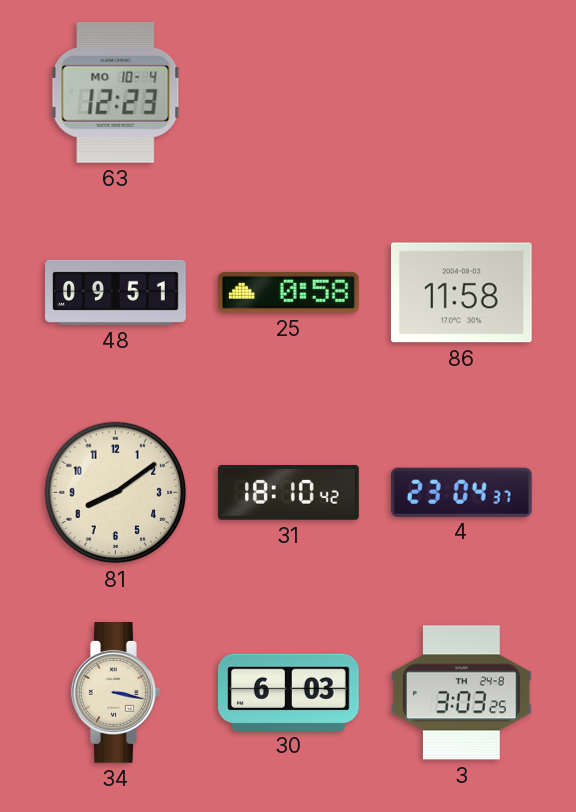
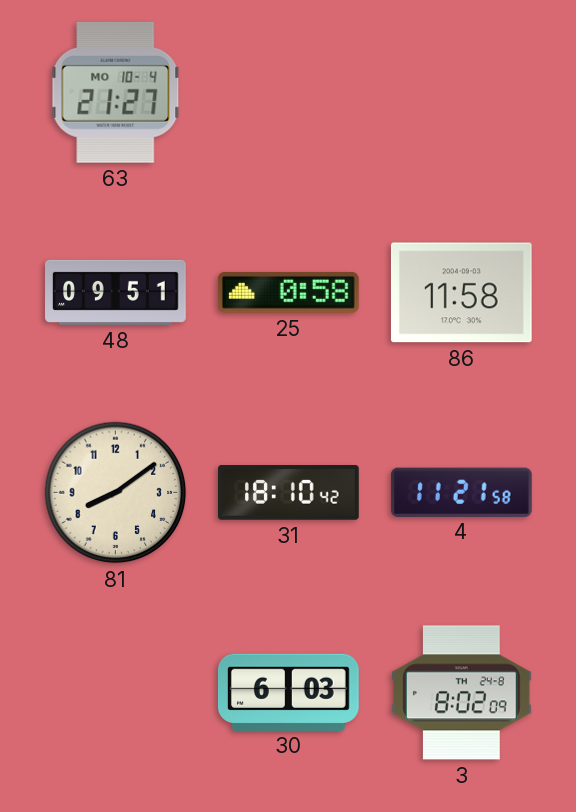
63: 12:23 -> 21:27
4: 23:04 -> 11:21
34: 3:17 -> none
3: 3:03 -> 8:02
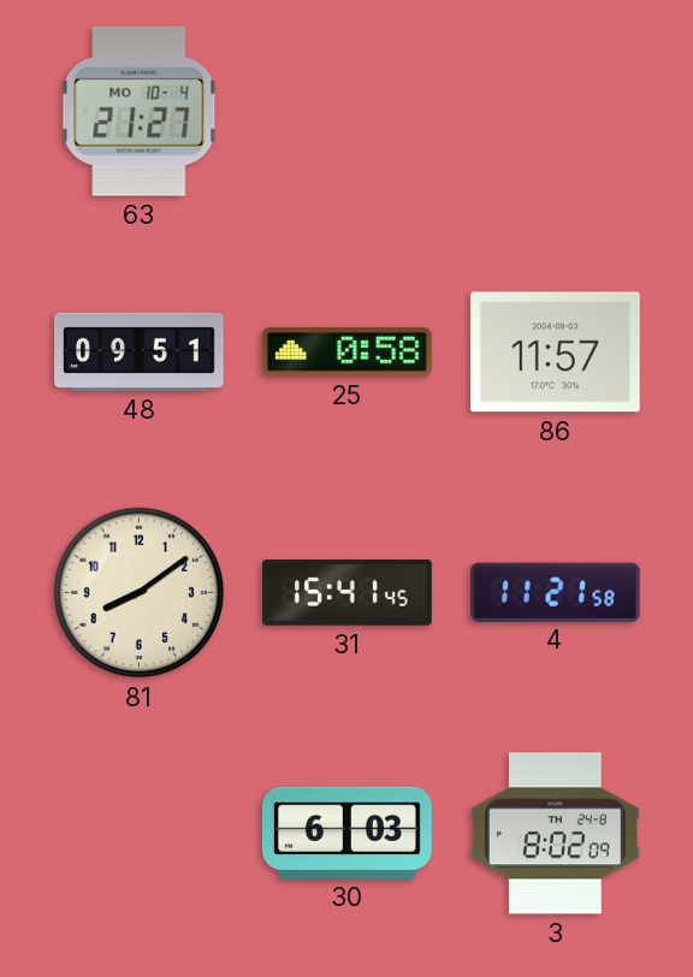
86: 11:58 -> 11:57
31: 18:10 -> 15:41
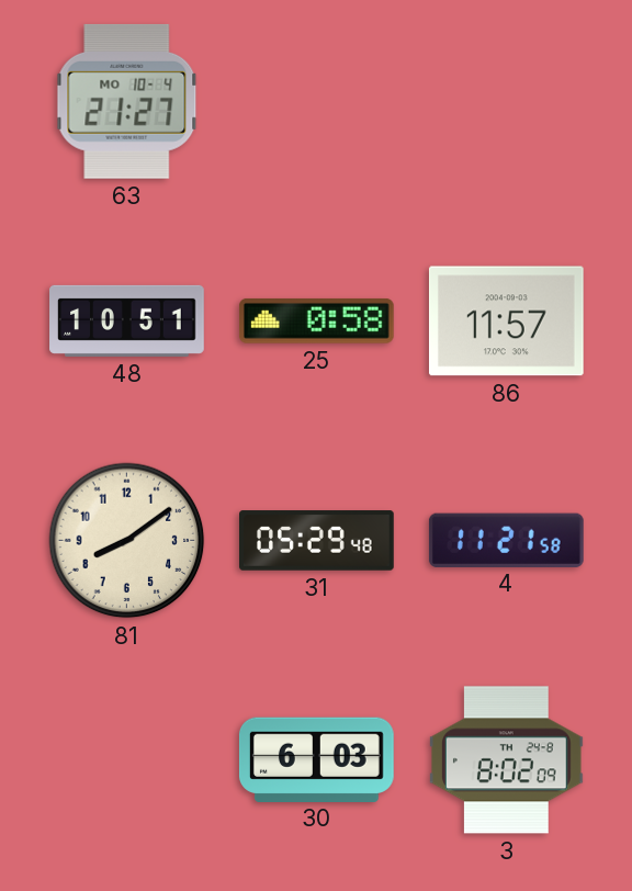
48: 09:51 -> 10:51
31: 15:41 -> 05:29
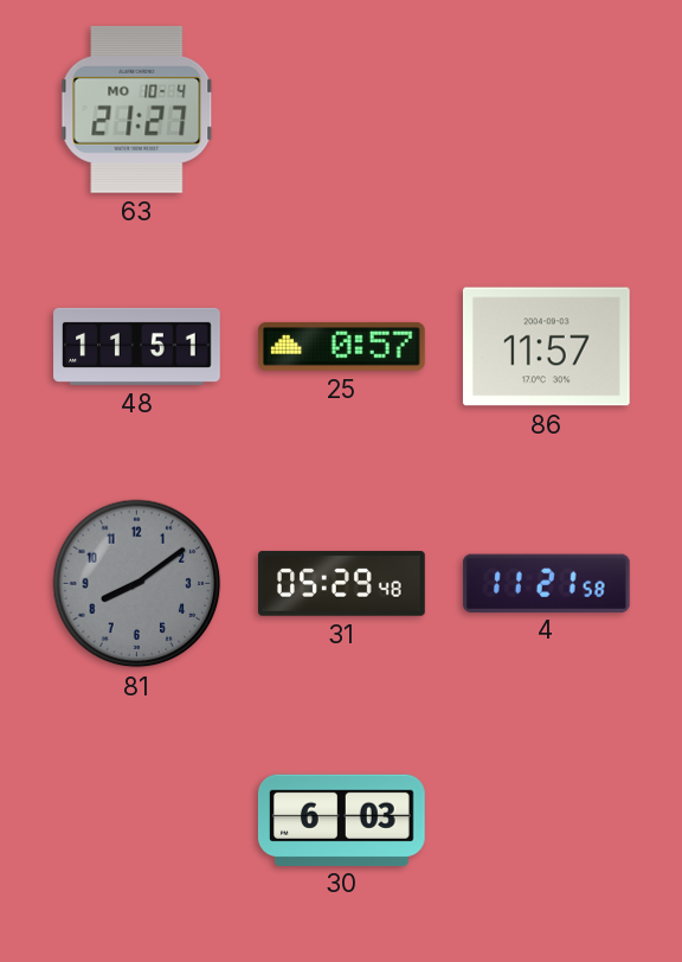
48: 10:51 -> 11:51
25: 0:58 -> 0:57
81 dial: cream -> grey
3: 8:02 -> none
